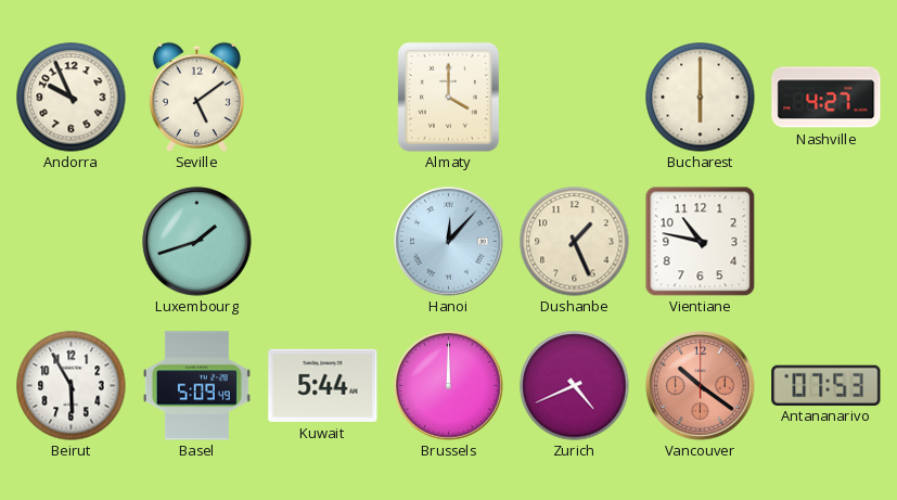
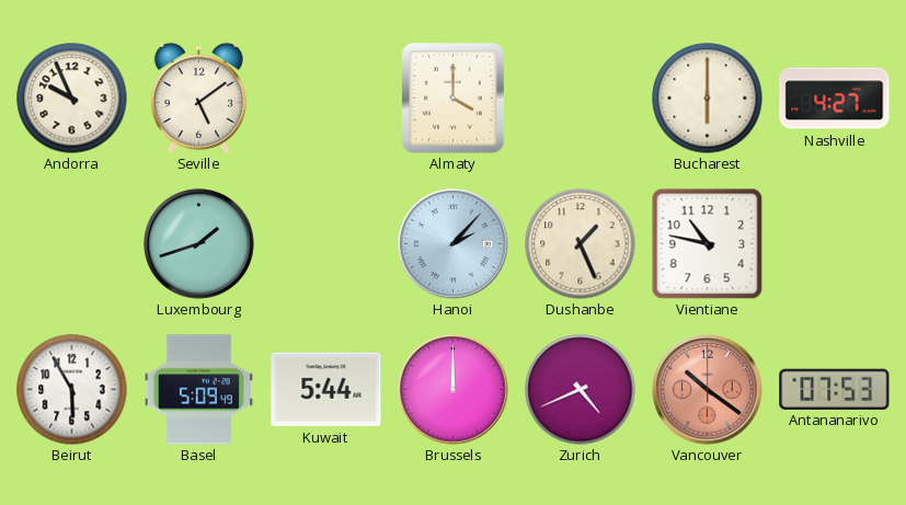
Hanoi: 12:07 -> 2:07
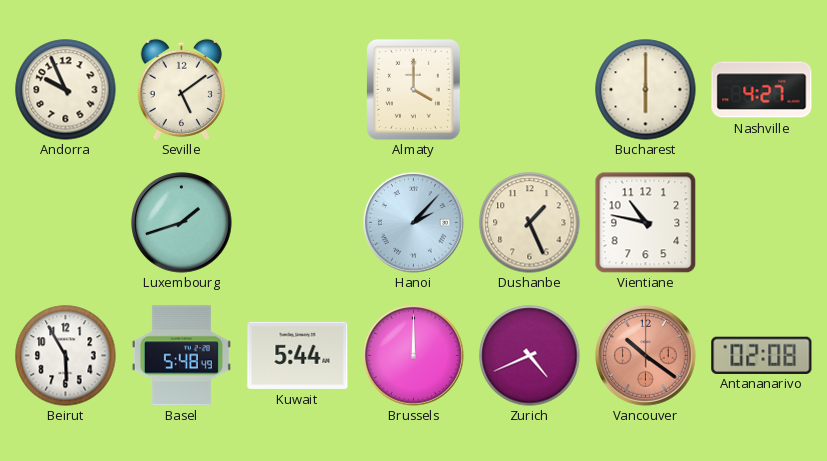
Basel: 5:09 -> 5:48
Antananarivo: 07:53 -> 02:08
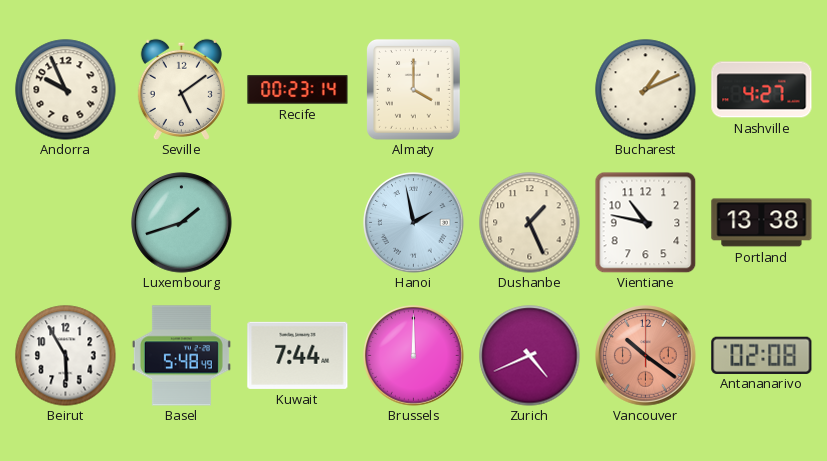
Recife: none -> 00:23
Bucharest: 6:00 -> 1:11
Hanoi: 2:07 -> 1:58
Portland: none -> 13:38
Kuwait: 5:44 -> 7:44
